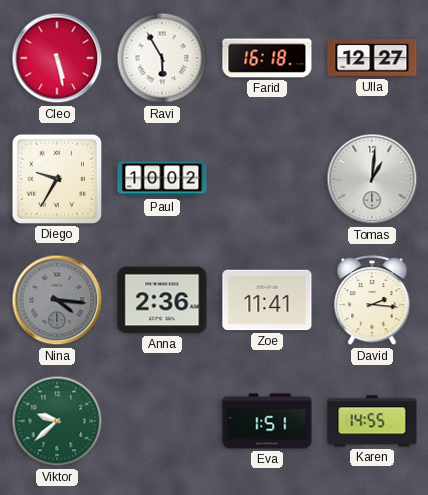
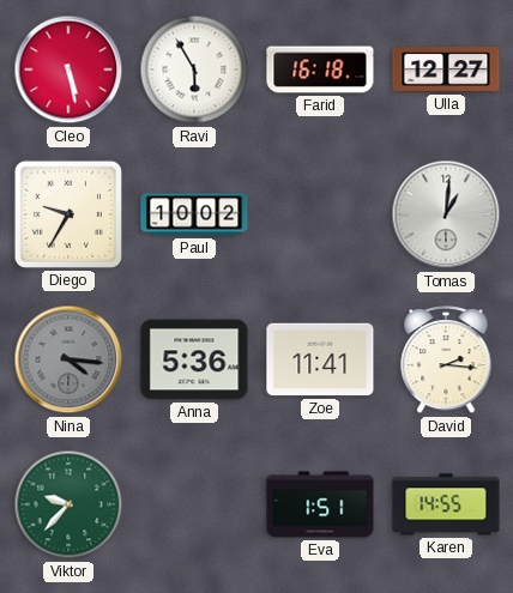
Anna: 2:36 -> 5:36
Viktor: 9:38 -> 9:37
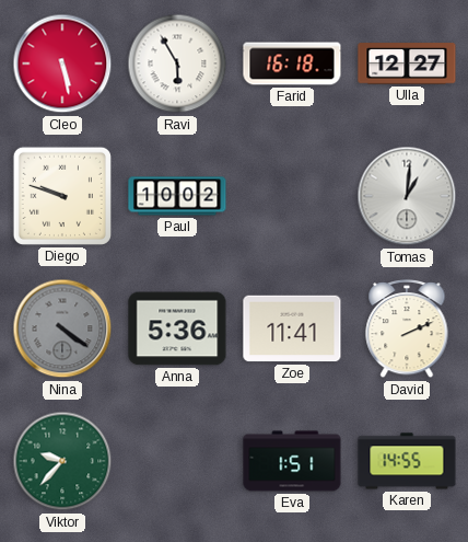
Diego: 9:35 -> 9:48
Nina: 4:16 -> 4:21
David: 2:16 -> 2:11
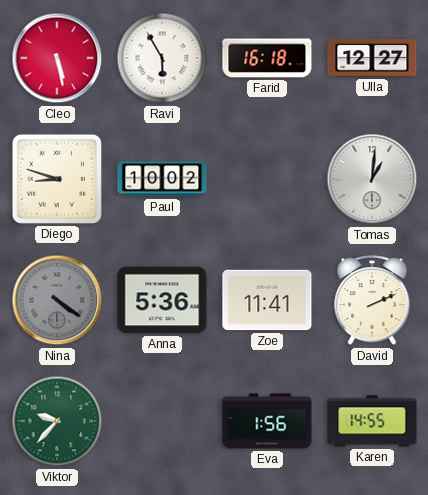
Diego: 9:48 -> 8:48
Eva: 1:51 -> 1:56
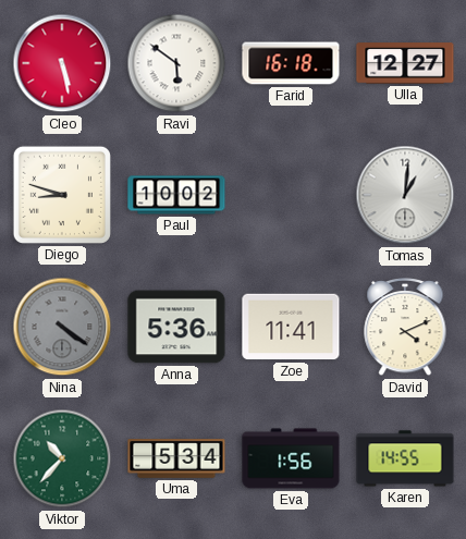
Ravi: 5:55 -> 5:51
David: 2:11 -> 4:11
Viktor: 9:37 -> 10:37
Uma: none -> 5:34
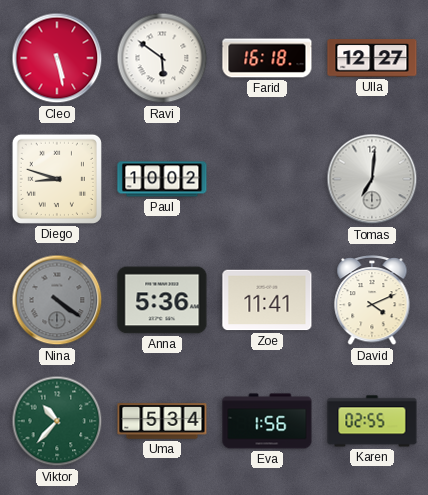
Tomas: 1:01 -> 7:01
Karen: 14:55 -> 02:55
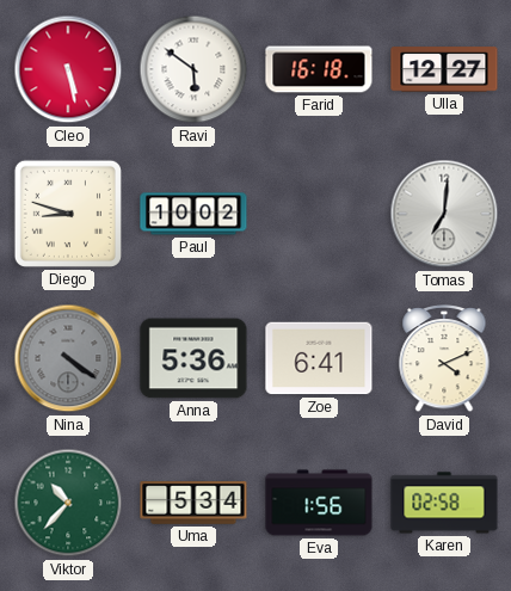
Zoe: 11:41 -> 6:41
Karen: 02:55 -> 02:58
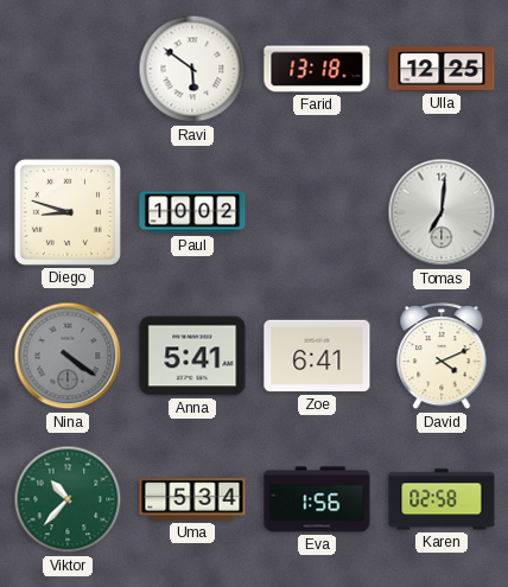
Cleo: 5:28 -> none
Farid: 16:18 -> 13:18
Ulla: 12:27 -> 12:25
Anna: 5:36 -> 5:41
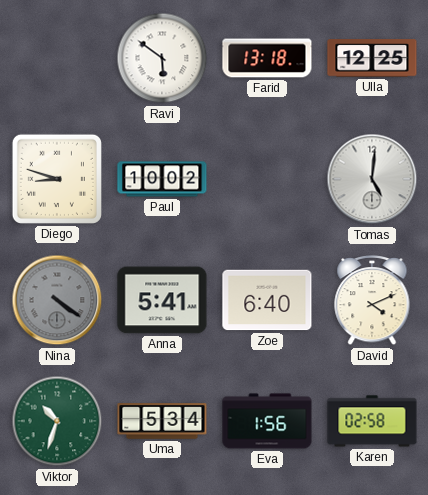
Tomas: 7:01 -> 5:01
Zoe: 6:41 -> 6:40
Viktor: 10:37 -> 10:33
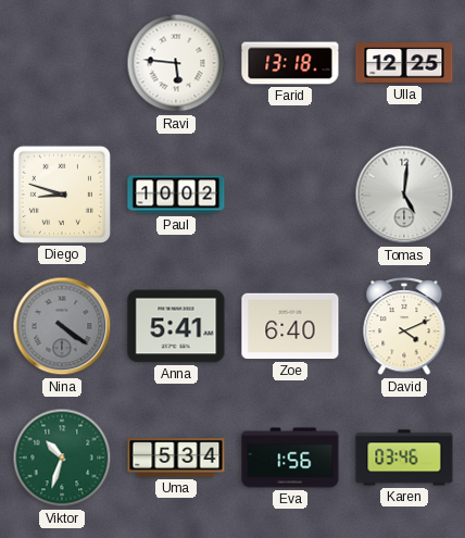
Ravi: 5:51 -> 5:46
Karen: 02:58 -> 03:46
